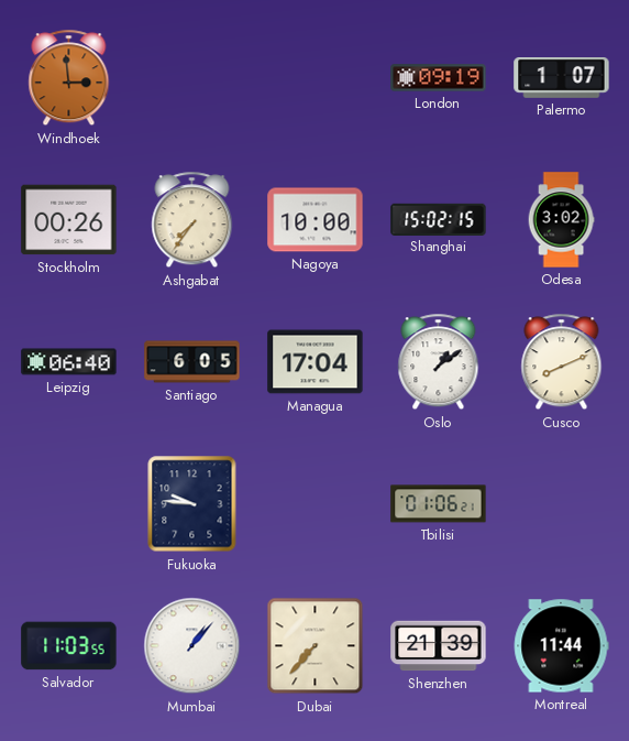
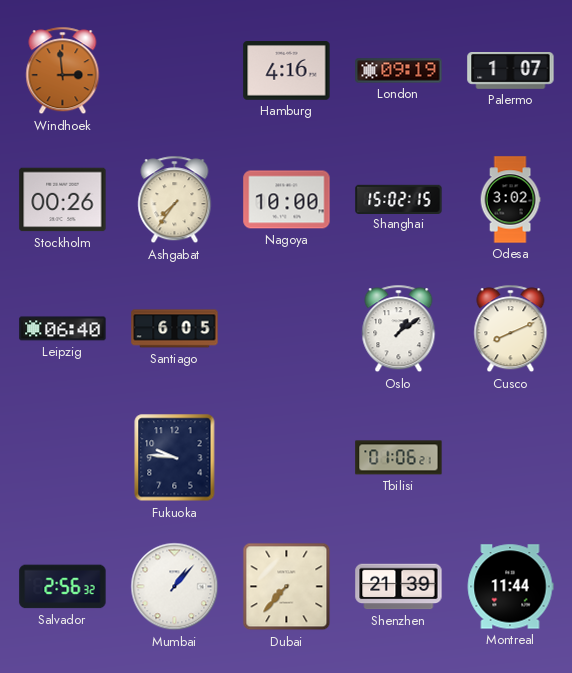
Hamburg: none -> 4:16
Managua: 17:04 -> none
Salvador: 11:03 -> 2:56
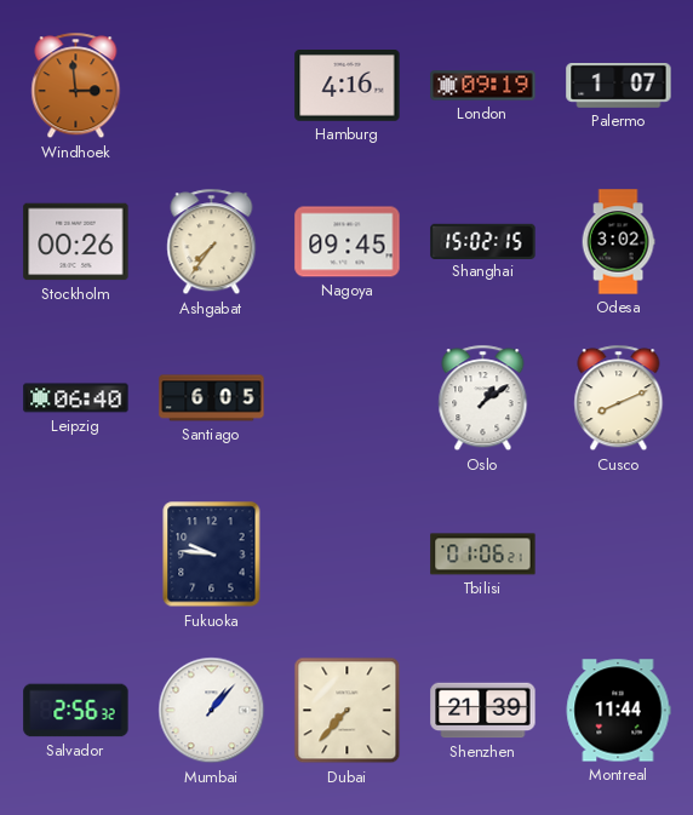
Nagoya: 10:00 -> 09:45
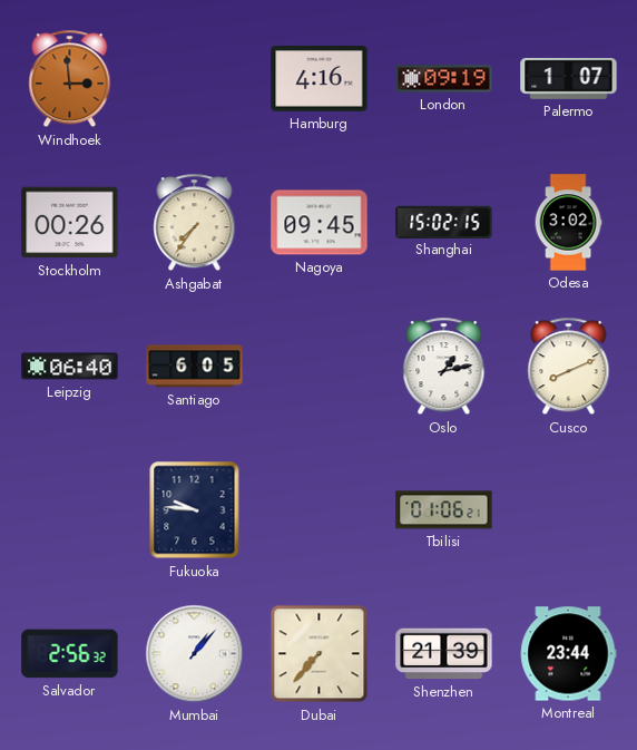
Oslo: 1:09 -> 1:13
Montreal: 11:44 -> 23:44
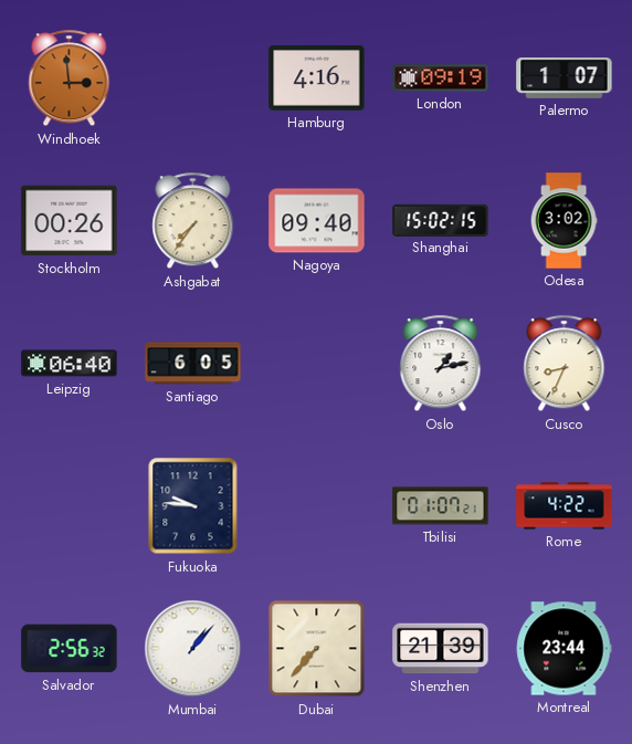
Nagoya: 09:45 -> 09:40
Cusco: 8:11 -> 8:34
Tbilisi: 01:06 -> 01:07
Rome: none -> 4:22
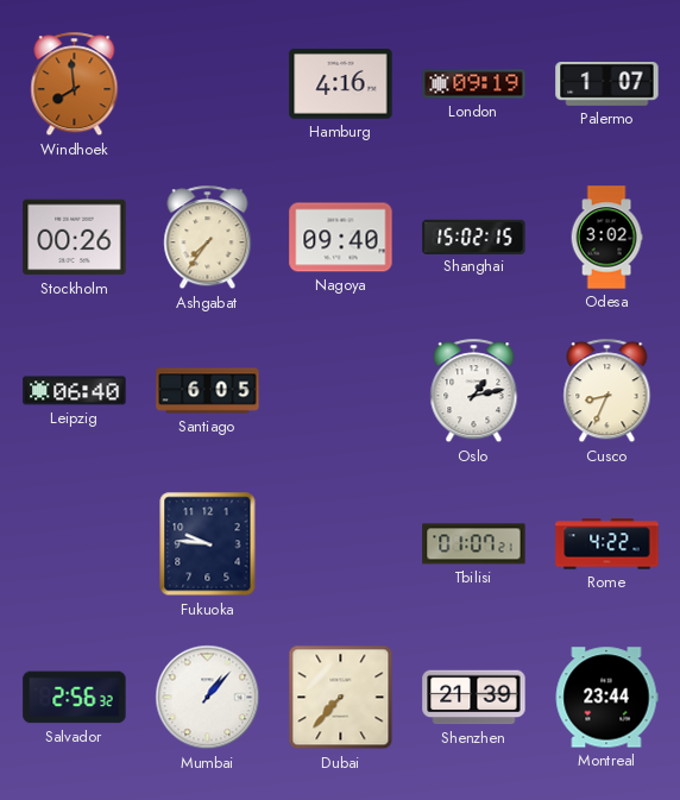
Windhoek: 2:59 -> 7:59
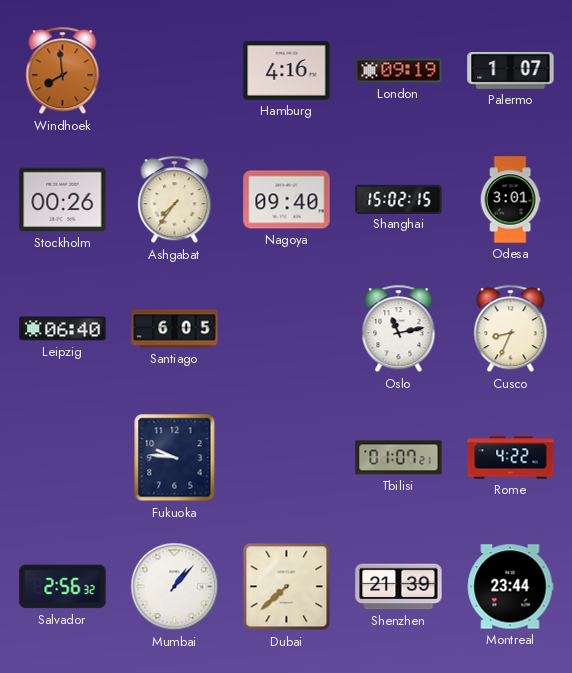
Odesa: 3:02 -> 3:01
Oslo: 1:13 -> 11:13
Dubai: 7:37 -> 7:38
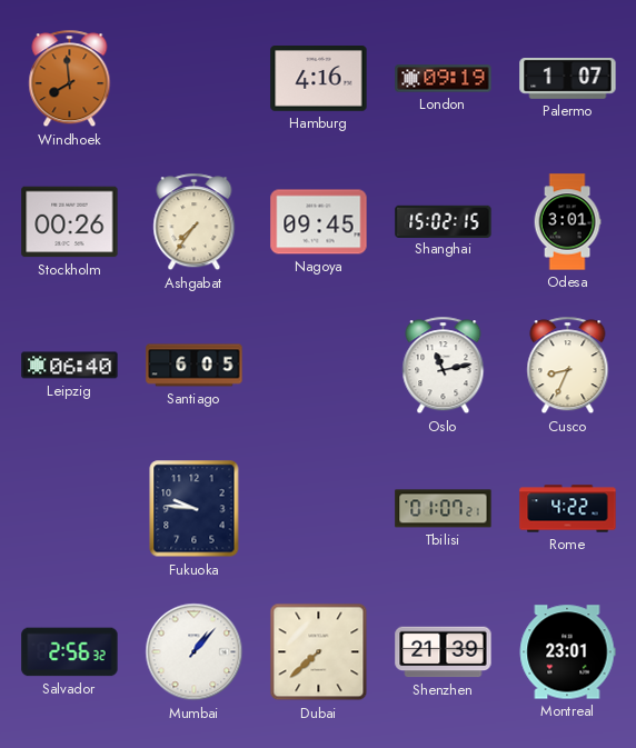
Nagoya: 09:40 -> 09:45
Montreal: 23:44 -> 23:01
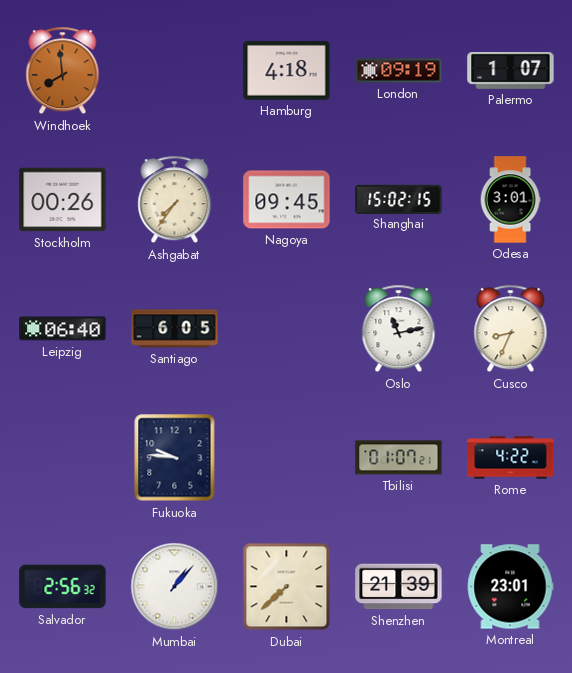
Hamburg: 4:16 -> 4:18
